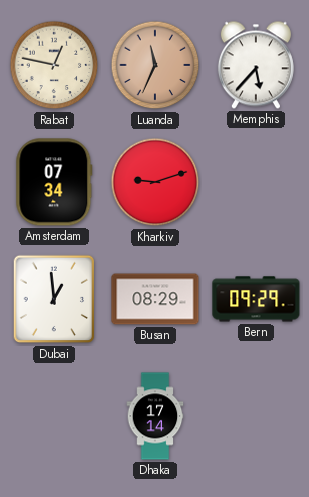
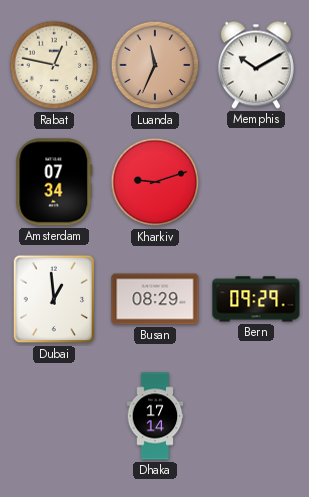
Memphis: 5:37 -> 10:10
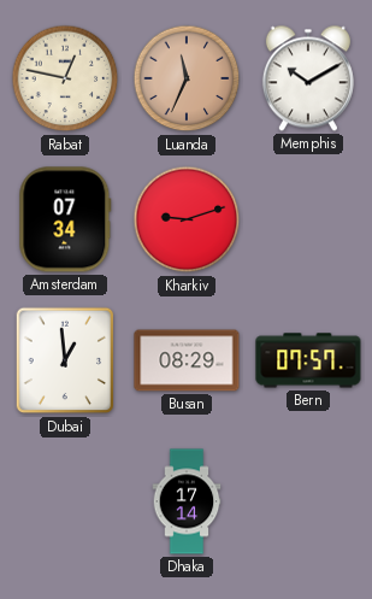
Bern: 09:29 -> 07:57
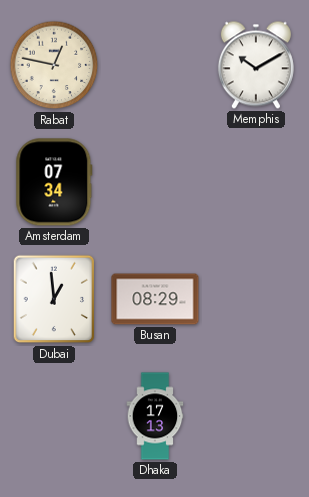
Luanda: 11:34 -> none
Kharkiv: 9:12 -> none
Bern: 07:57 -> none
Dhaka: 17:14 -> 17:13
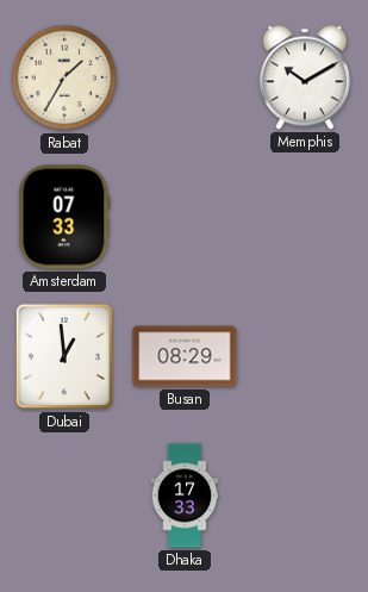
Rabat: 12:47 -> 1:35
Amsterdam: 07:34 -> 07:33
Dhaka: 17:13 -> 17:33
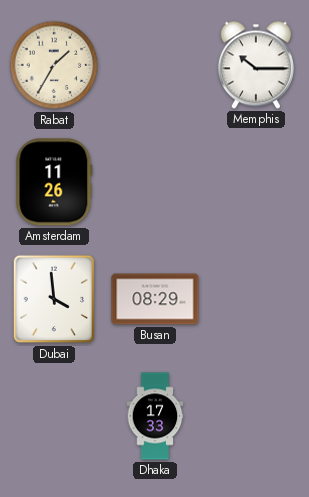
Memphis: 10:10 -> 10:15
Amsterdam: 07:33 -> 11:26
Dubai: 12:59 -> 3:59
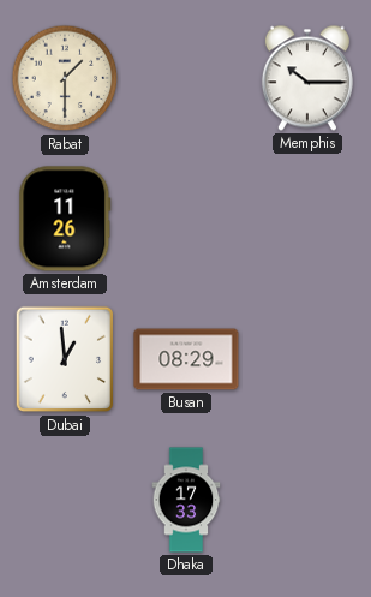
Rabat: 1:35 -> 1:30
Dubai: 3:59 -> 12:59
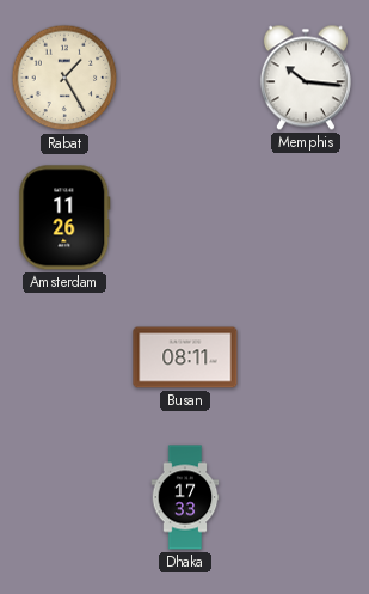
Rabat: 1:30 -> 1:25
Memphis: 10:15 -> 10:16
Dubai: 12:59 -> none
Busan: 08:29 -> 08:11
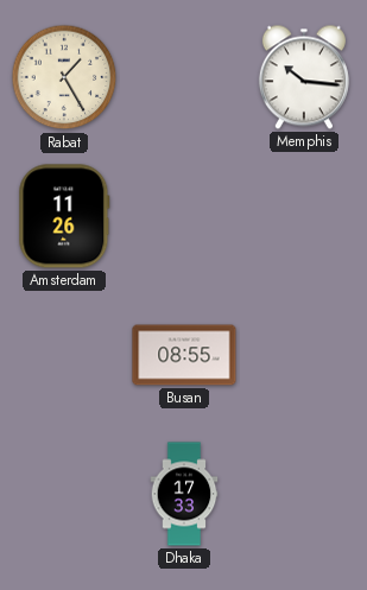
Busan: 08:11 -> 08:55
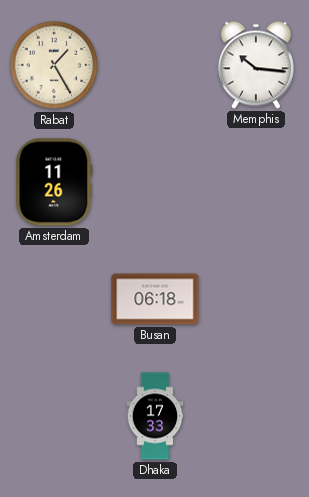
Busan: 08:55 -> 06:18
